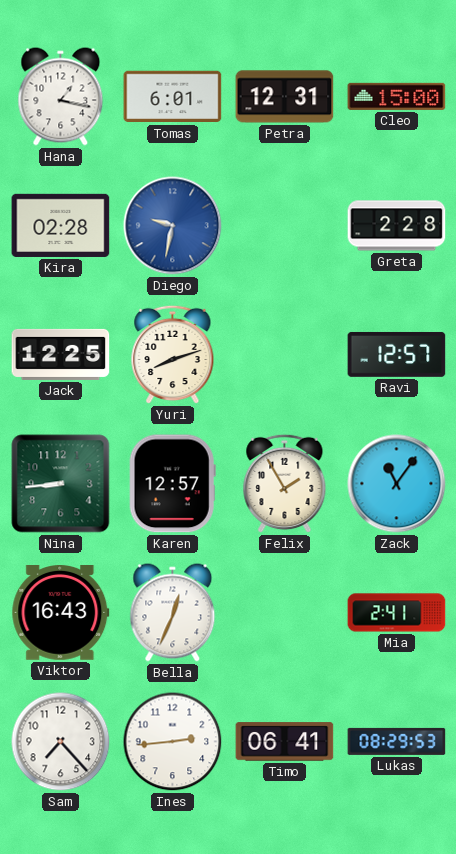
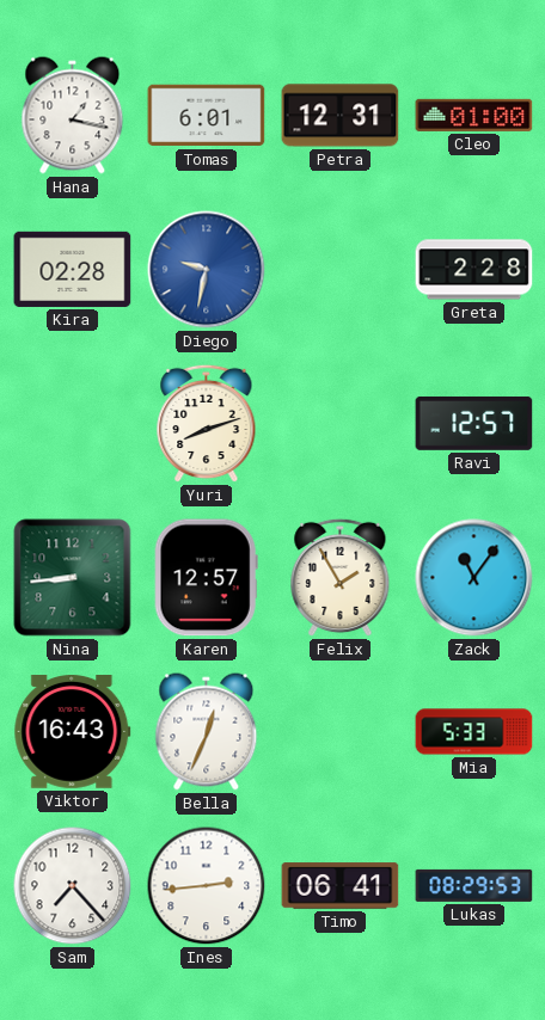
Cleo: 15:00 -> 01:00
Jack: 12:25 -> none
Mia: 2:41 -> 5:33
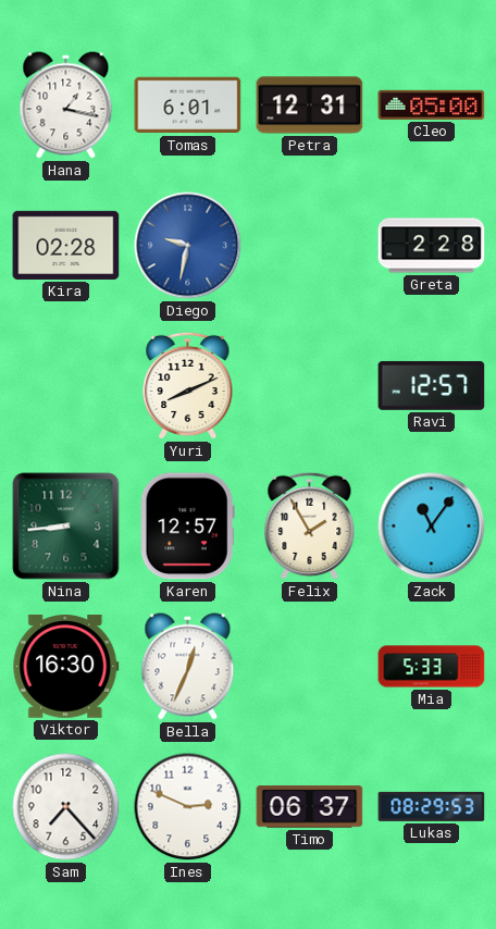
Cleo: 01:00 -> 05:00
Yuri: 8:12 -> 8:11
Viktor: 16:43 -> 16:30
Ines: 2:44 -> 2:49
Timo: 06:41 -> 06:37
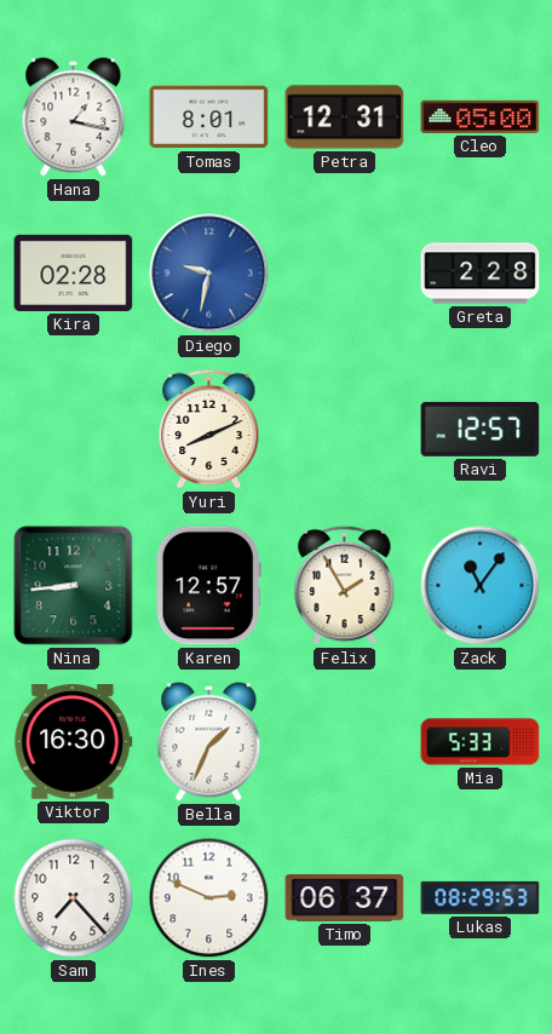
Tomas: 6:01 -> 8:01
Bella: 12:34 -> 1:34
